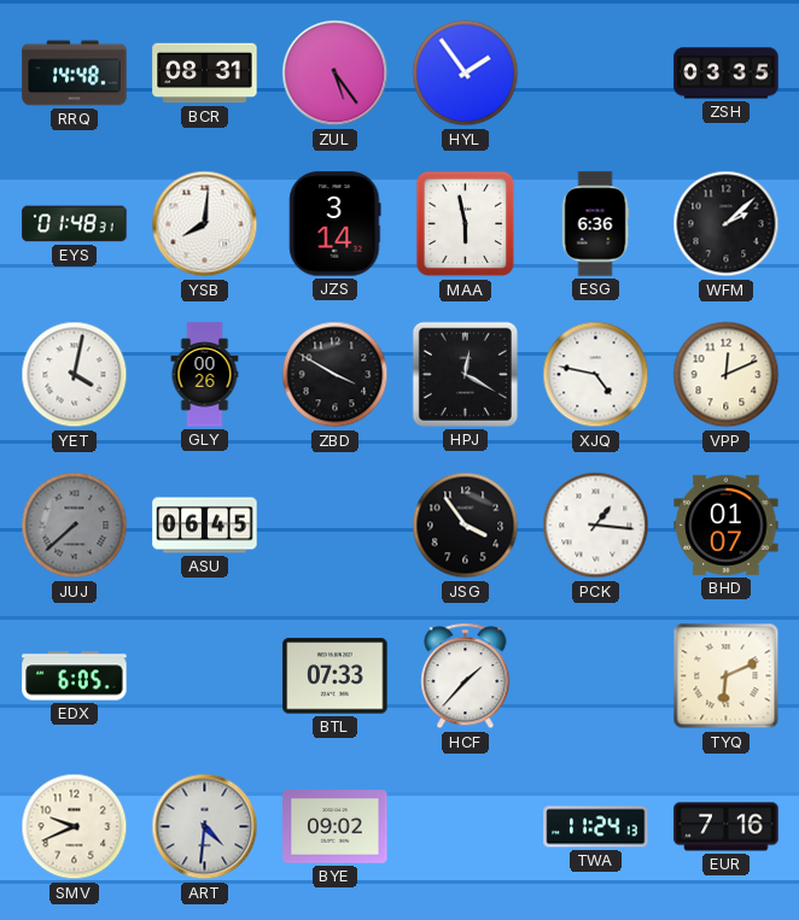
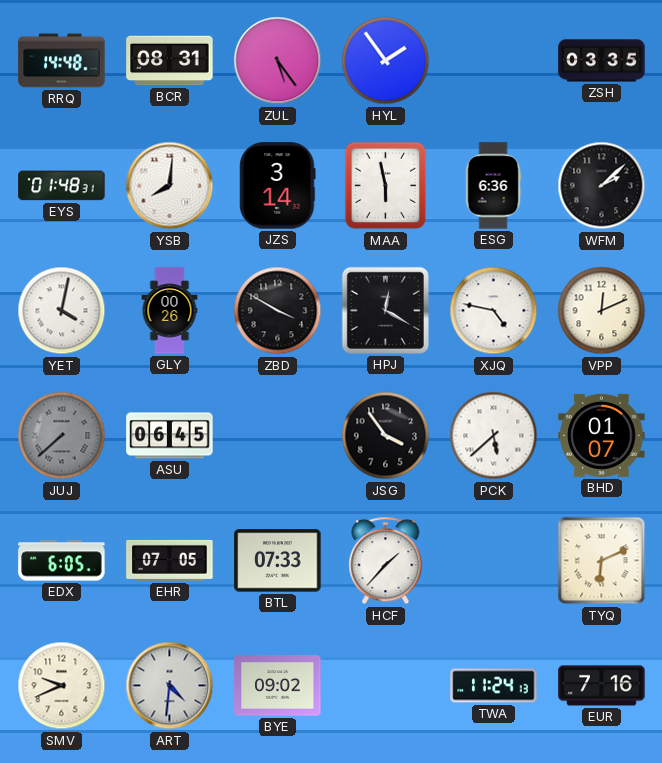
PCK: 1:16 -> 5:38
EHR: none -> 07:05
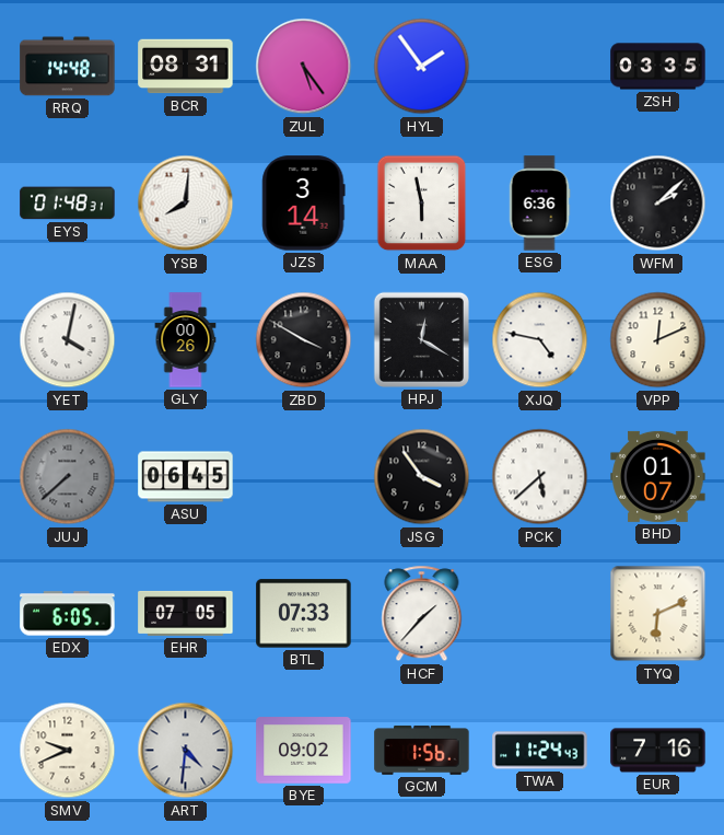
GCM: none -> 1:56
TWA: 11:24:13 -> 11:24:43
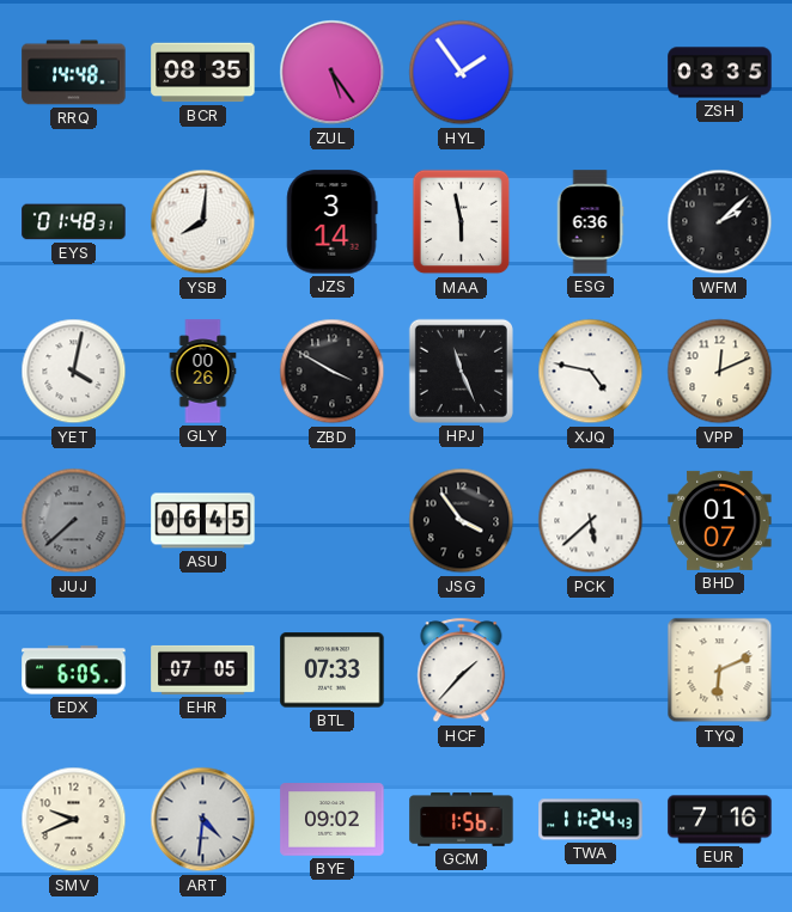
BCR: 08:31 -> 08:35
HPJ: 12:20 -> 11:26
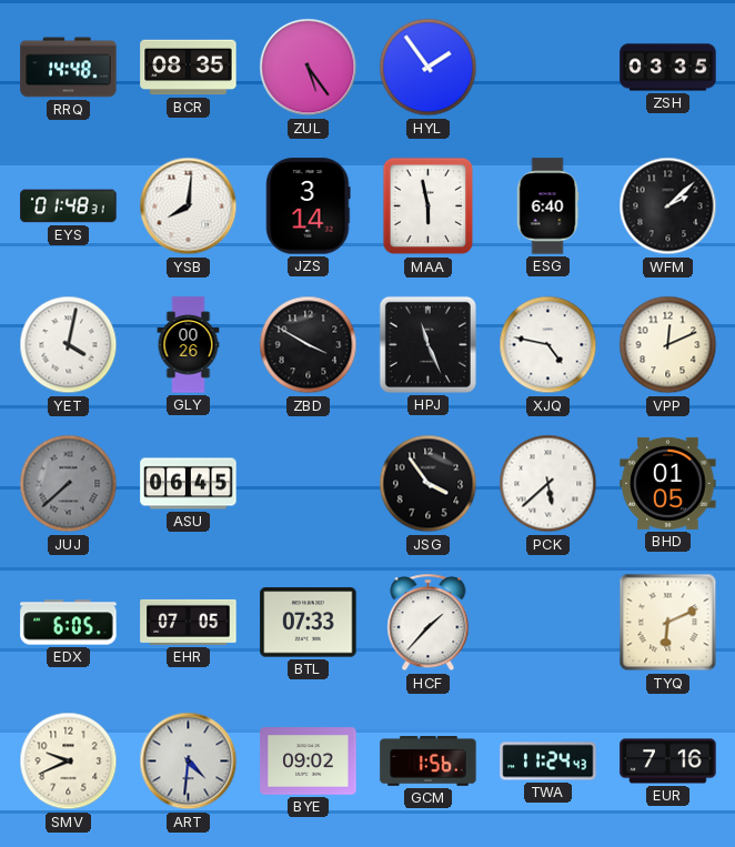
ESG: 6:36 -> 6:40
BHD: 01:07 -> 01:05
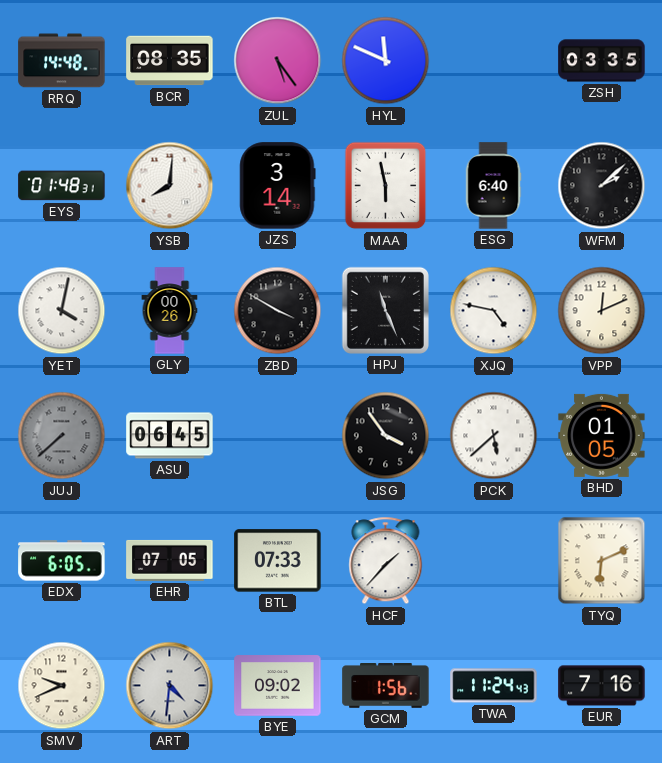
HYL: 1:54 -> 11:49
